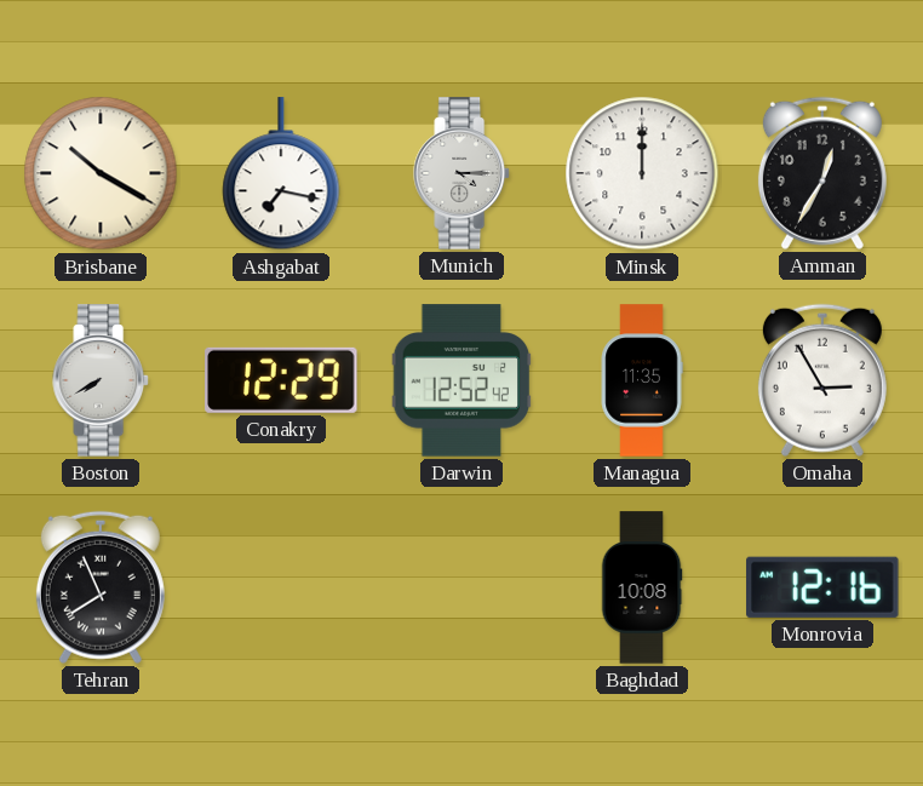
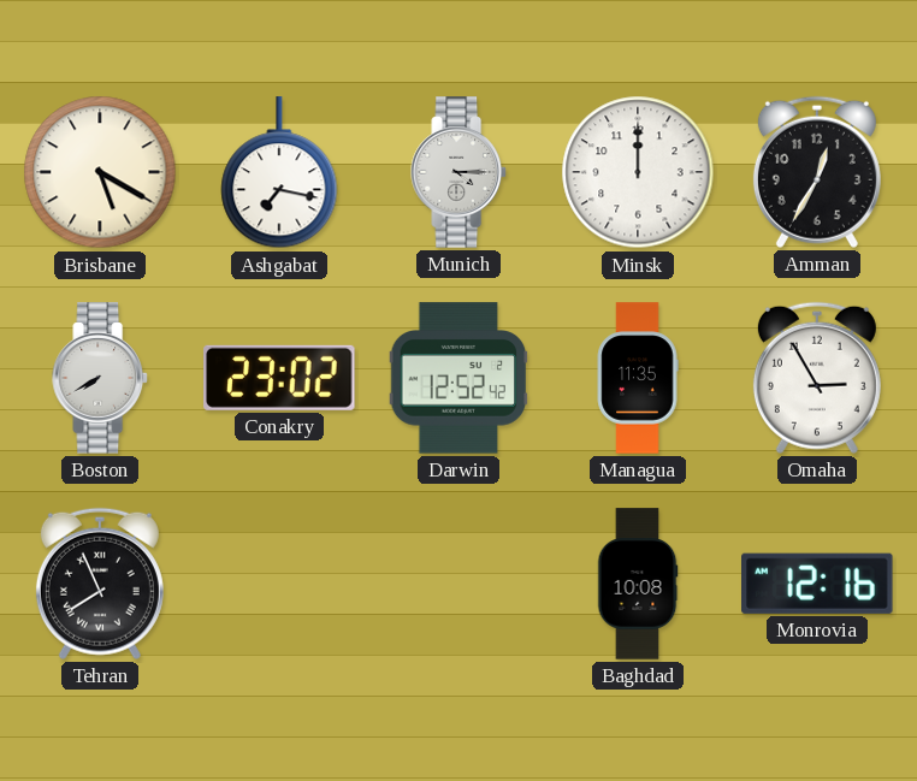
Brisbane: 10:20 -> 5:20
Conakry: 12:29 -> 23:02
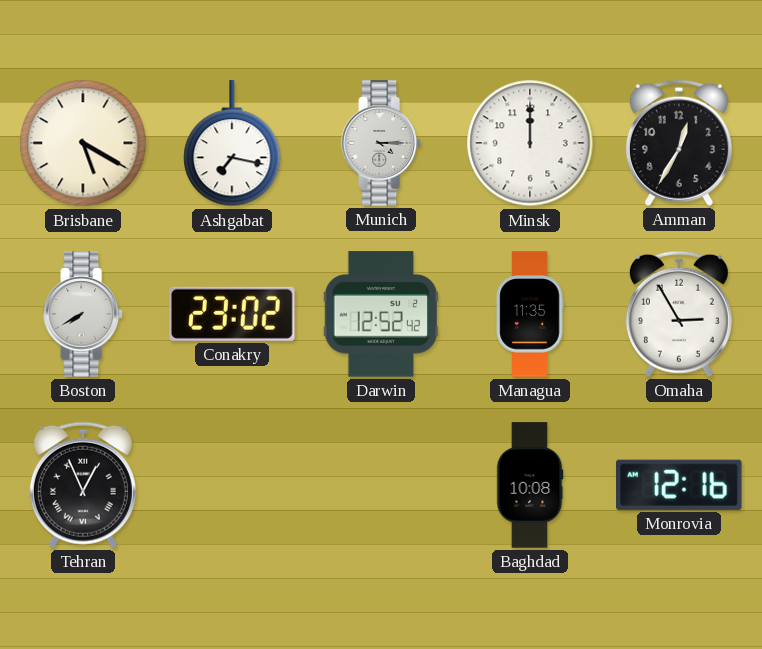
Tehran: 7:56 -> 12:56
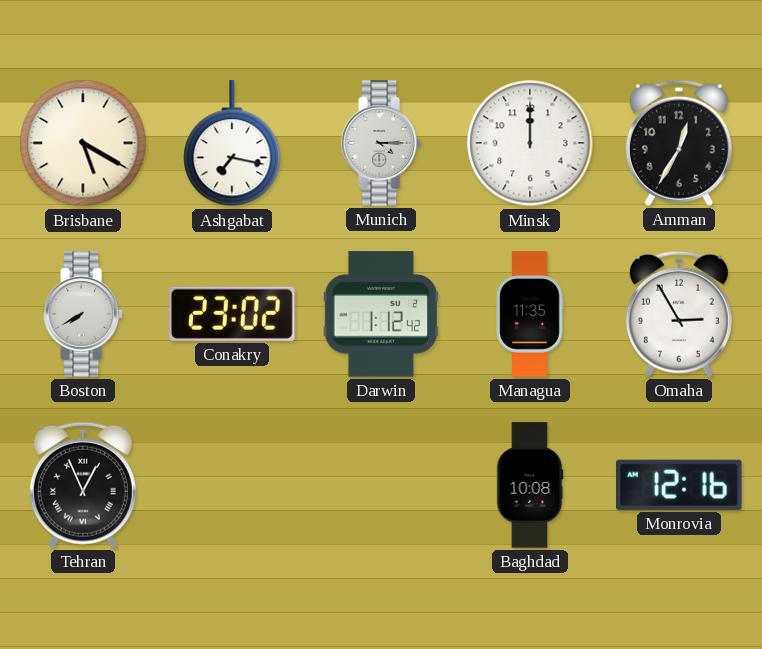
Darwin: 12:52 -> 1:12
